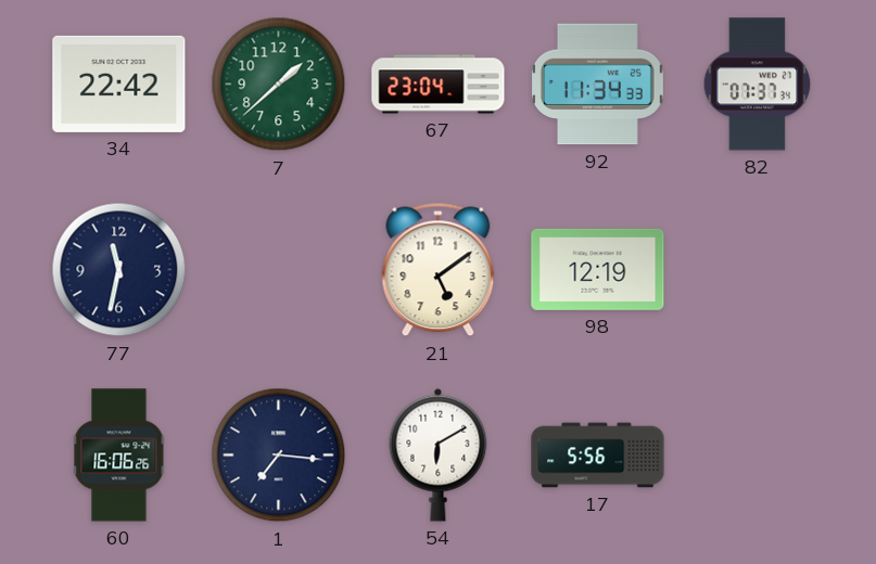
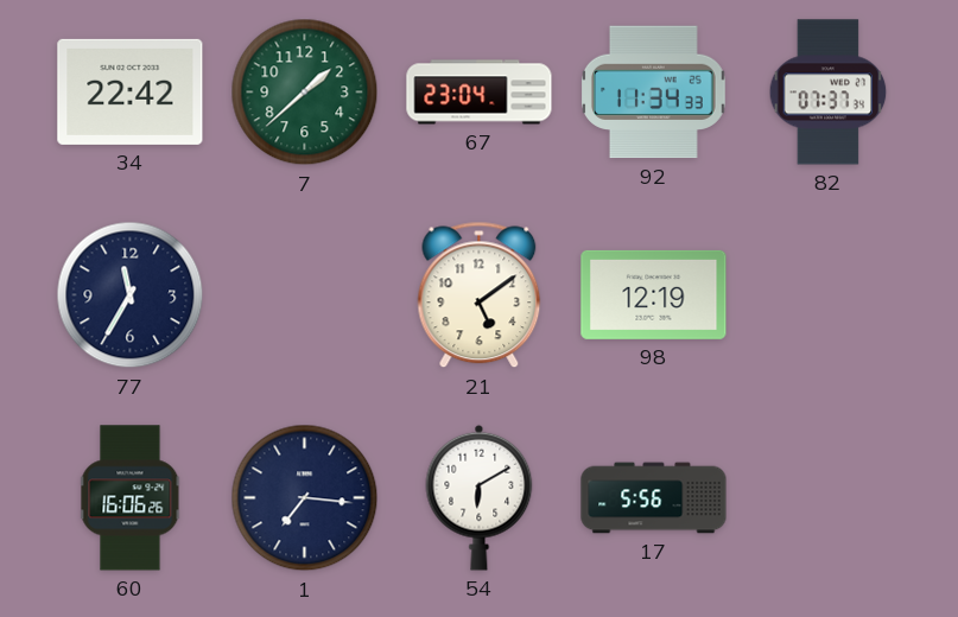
77: 11:32 -> 11:35
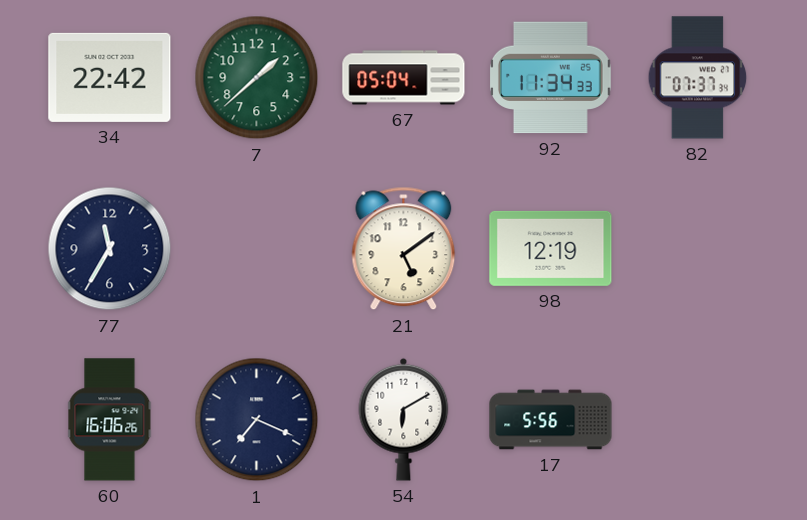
67: 23:04 -> 05:04
1: 7:16 -> 7:19
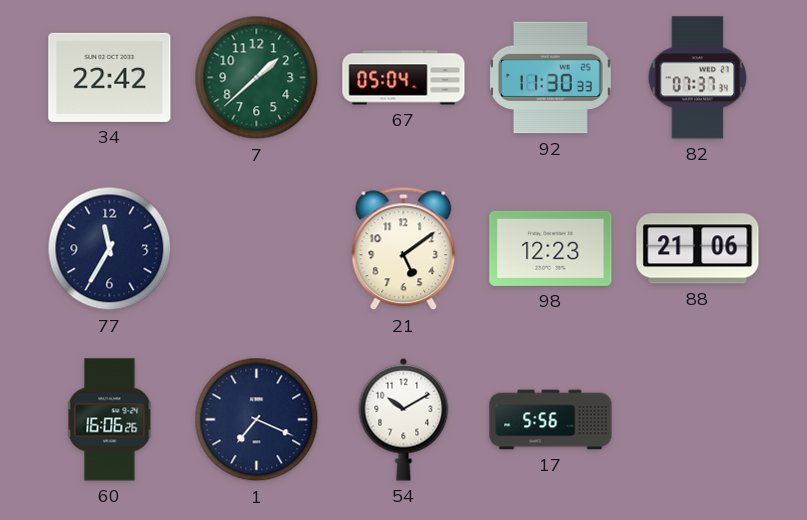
92: 11:34 -> 11:30
98: 12:19 -> 12:23
88: none -> 21:06
54: 6:10 -> 10:10
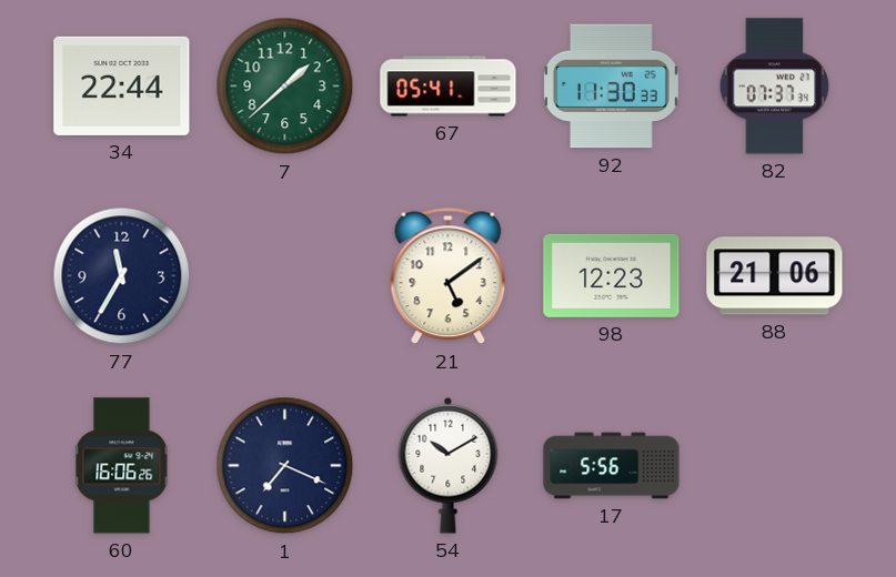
34: 22:42 -> 22:44
67: 05:04 -> 05:41
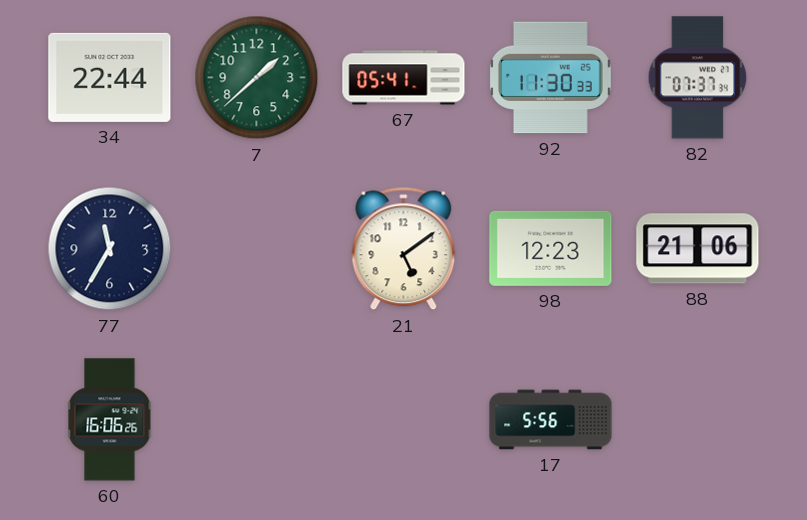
1: 7:19 -> none
54: 10:10 -> none
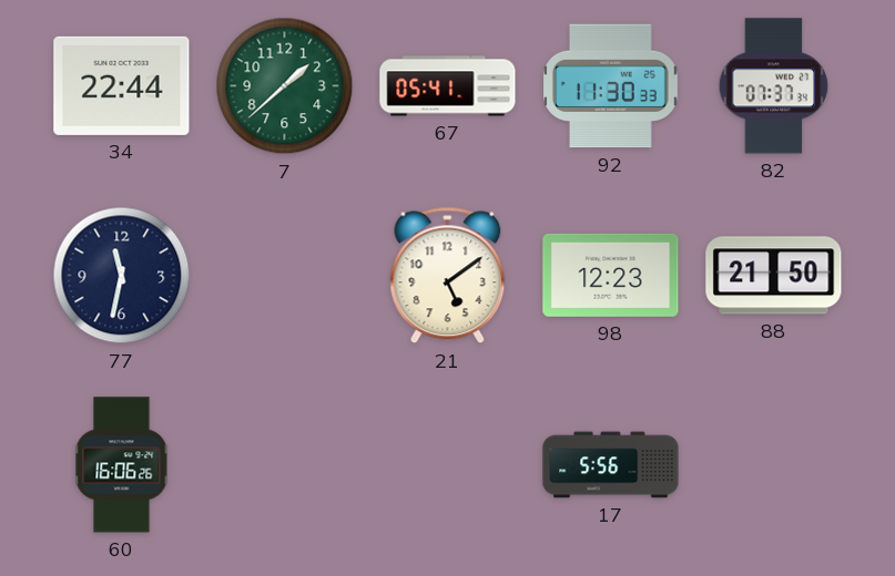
77: 11:35 -> 11:32
88: 21:06 -> 21:50
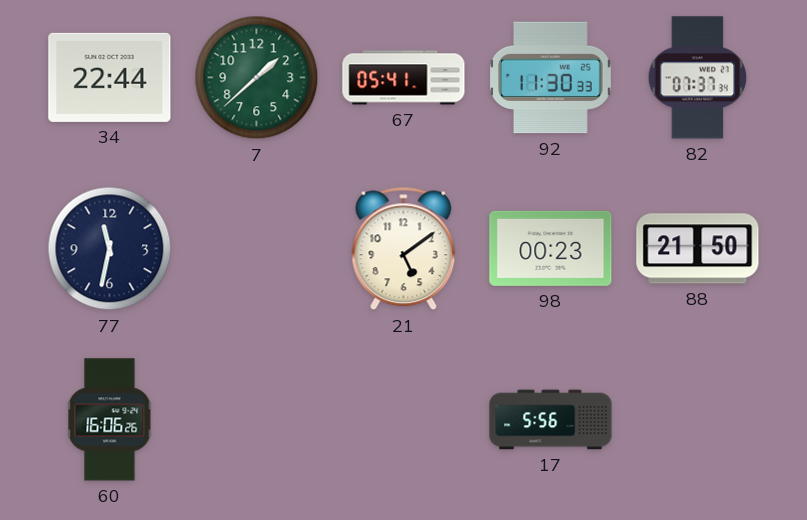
98: 12:23 -> 00:23
